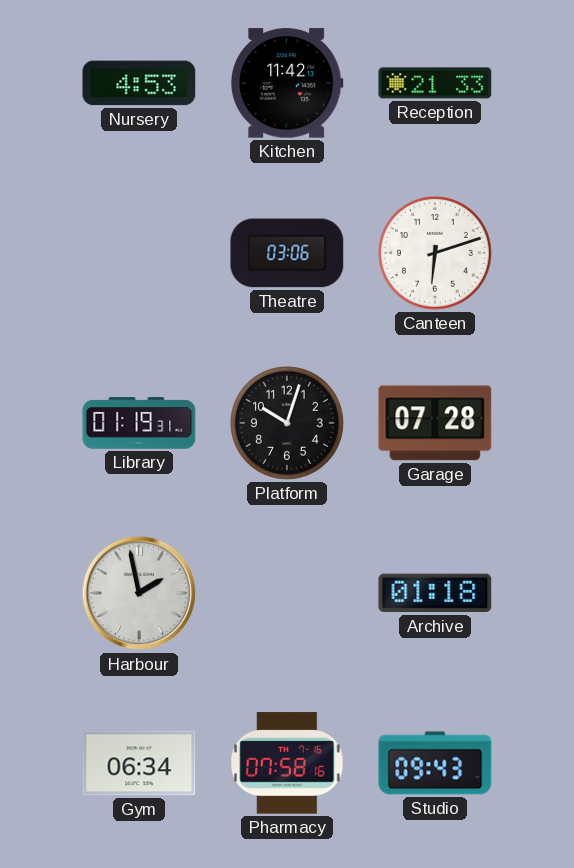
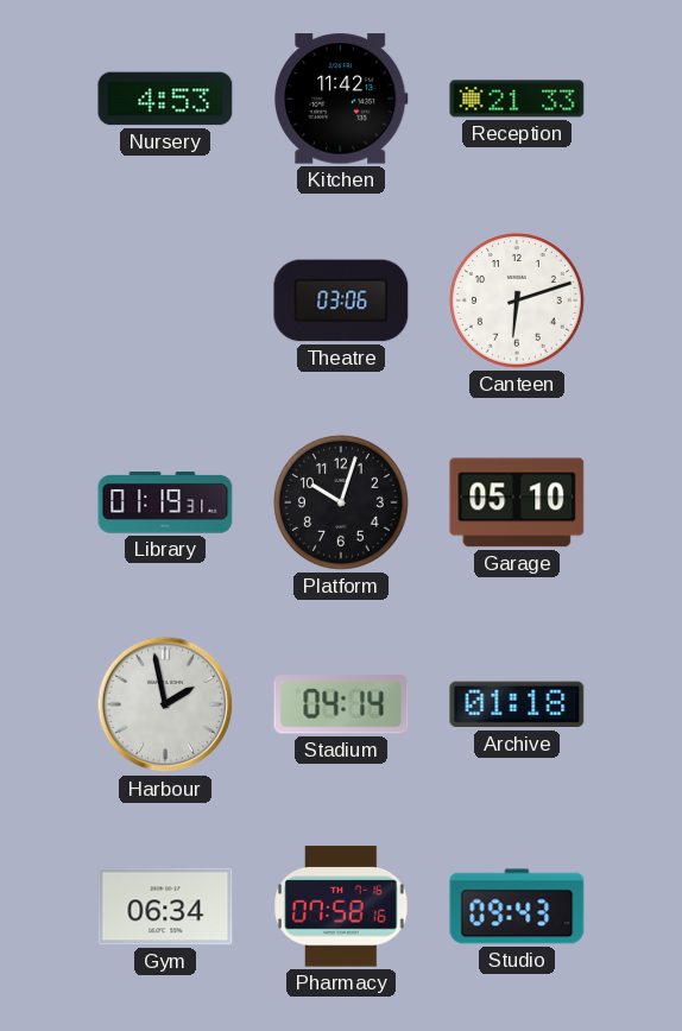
Garage: 07:28 -> 05:10
Stadium: none -> 04:14
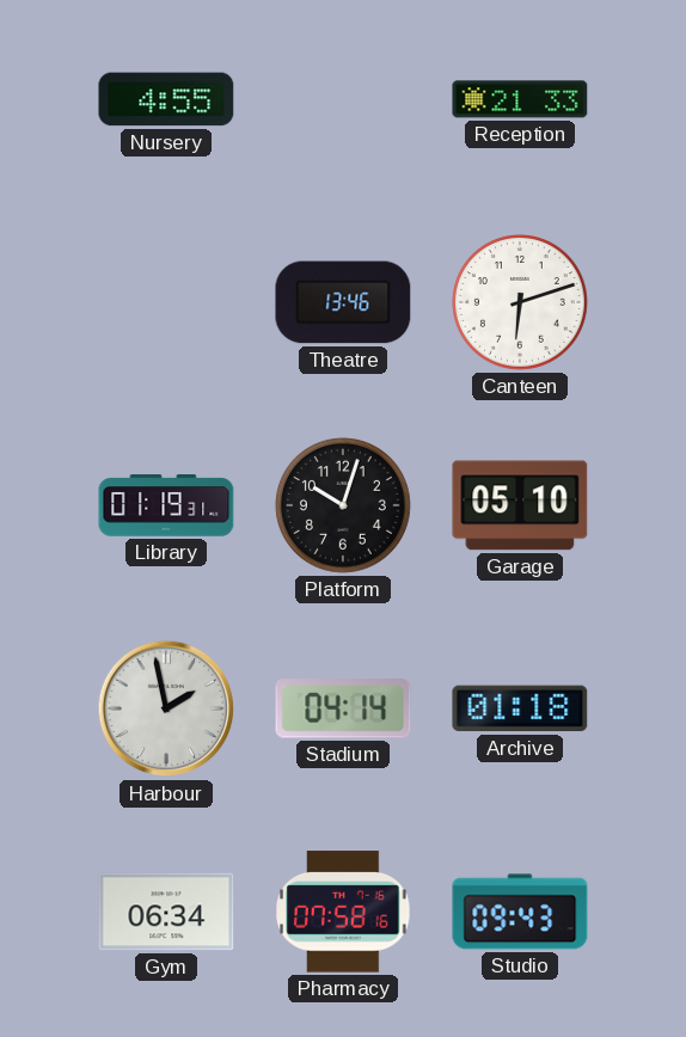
Nursery: 4:53 -> 4:55
Kitchen: 11:42 -> none
Theatre: 03:06 -> 13:46
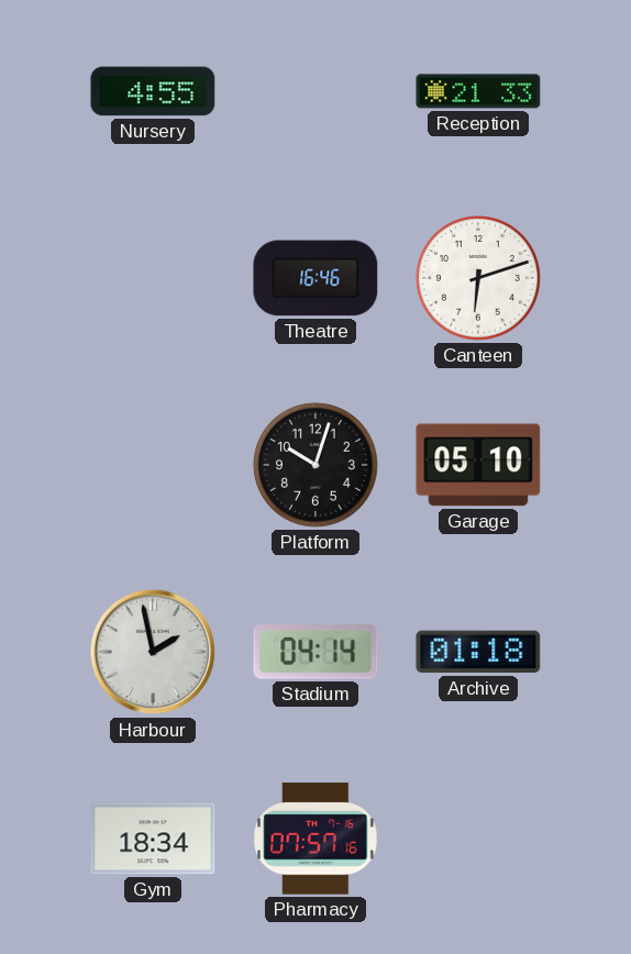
Theatre: 13:46 -> 16:46
Library: 01:19 -> none
Gym: 06:34 -> 18:34
Pharmacy: 07:58 -> 07:57
Studio: 09:43 -> none
